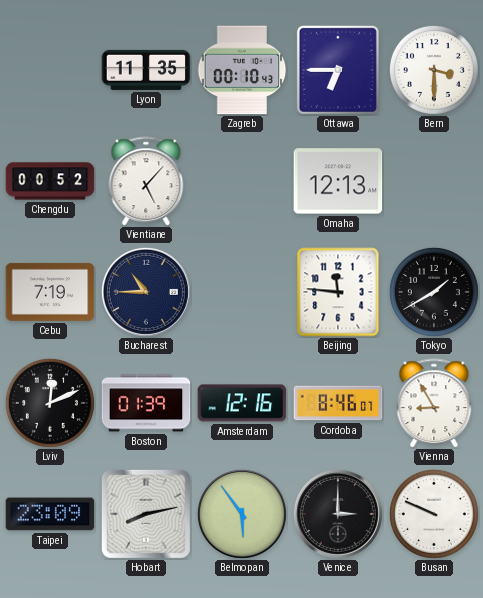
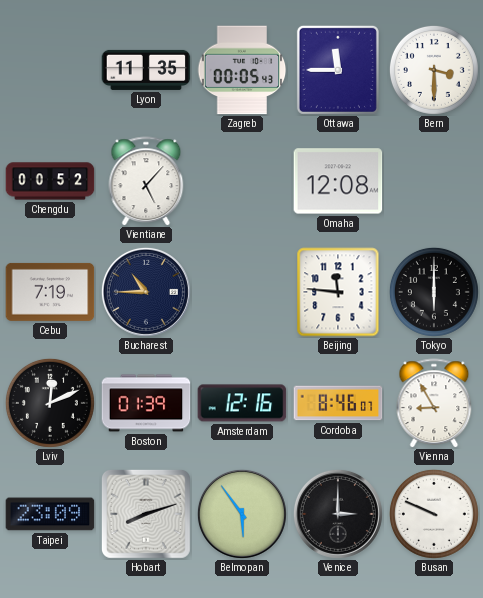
Zagreb: 00:10 -> 00:05
Ottawa: 6:45 -> 11:45
Omaha: 12:13 -> 12:08
Tokyo: 1:40 -> 6:00
Hobart: 8:13 -> 8:12
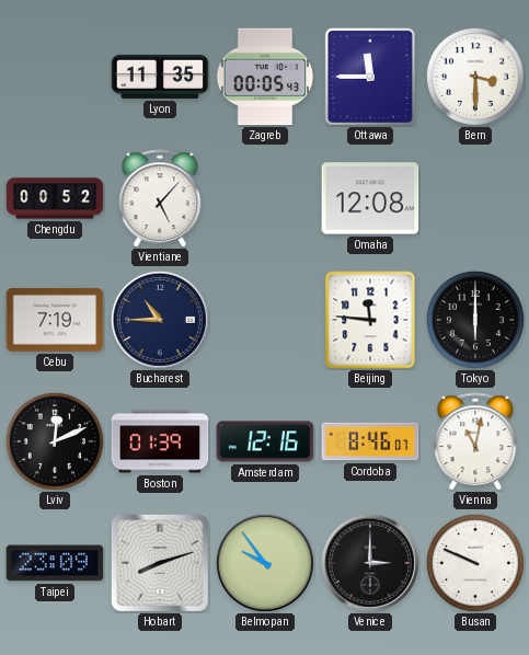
Vienna: 8:55 -> 11:02
Belmopan: 5:54 -> 9:54
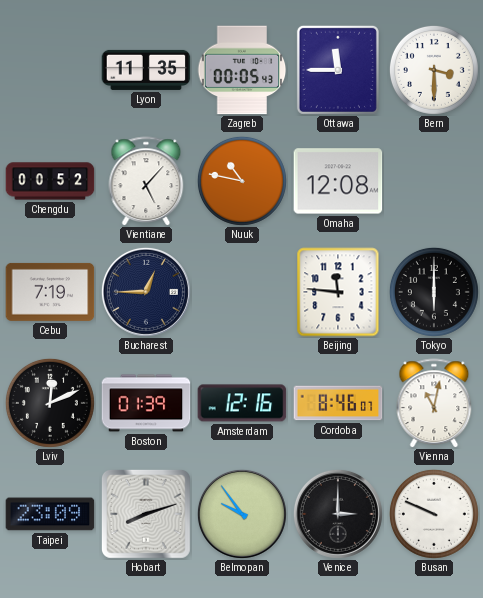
Nuuk: none -> 10:47
Bucharest: 10:45 -> 12:45
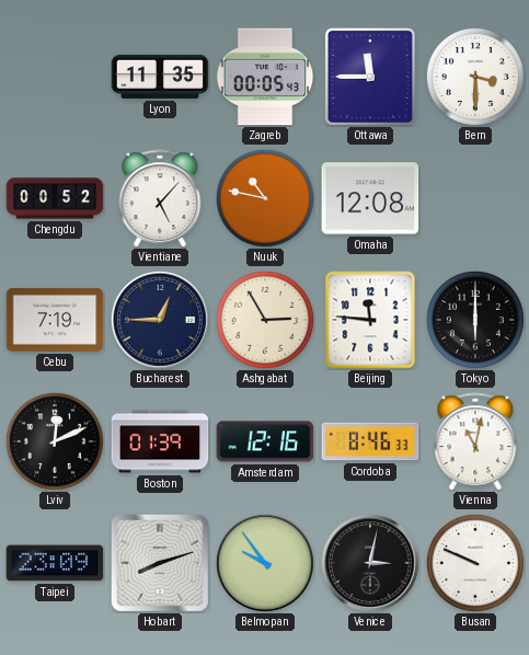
Ashgabat: none -> 2:55
Cordoba: 8:46:07 -> 8:46:33
Venice: 3:00 -> 3:02
